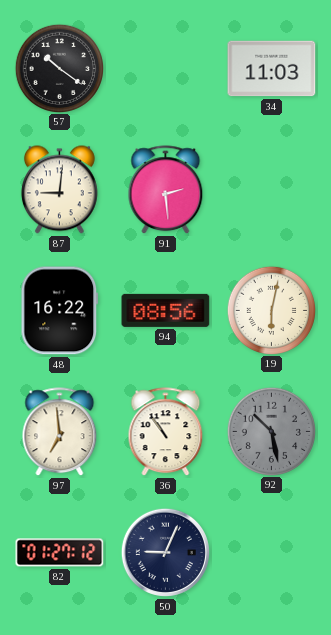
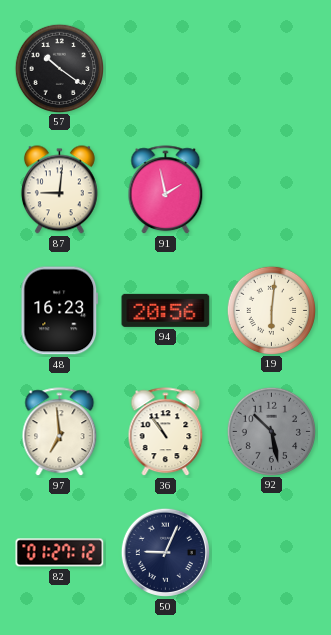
34: 11:03 -> none
91: 2:29 -> 1:58
48: 16:22 -> 16:23
94: 08:56 -> 20:56
19: 6:02 -> 6:01
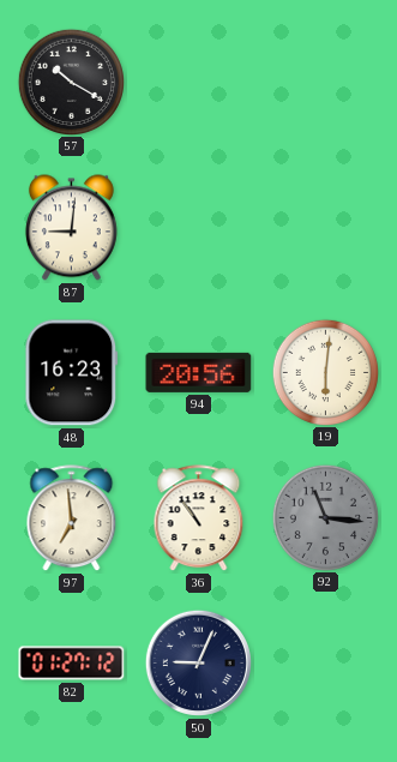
57: 10:21 -> 10:20
91: 1:58 -> none
92: 10:28 -> 11:16
